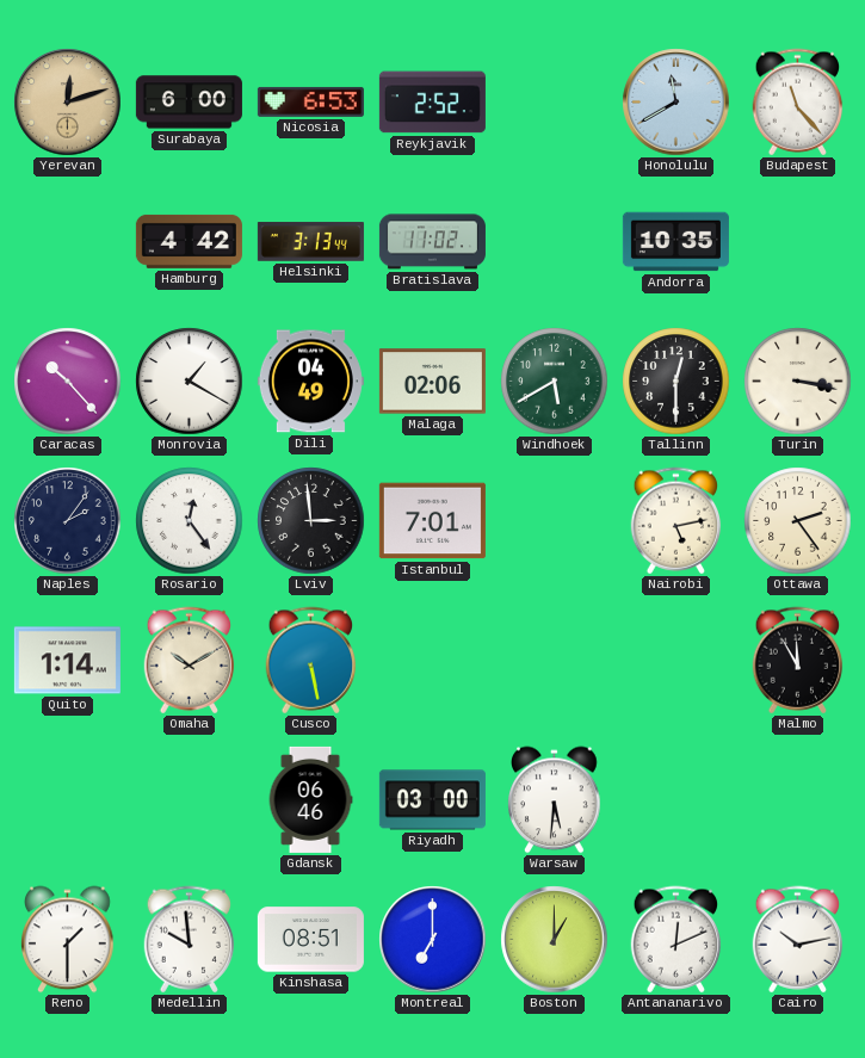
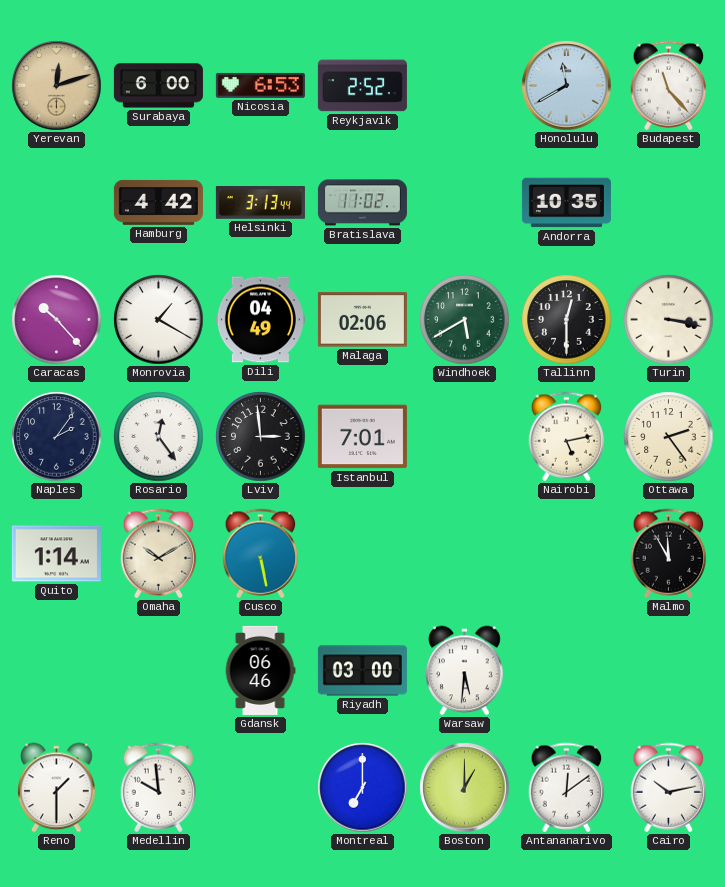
Kinshasa: 08:51 -> none
Antananarivo: 12:11 -> 12:09
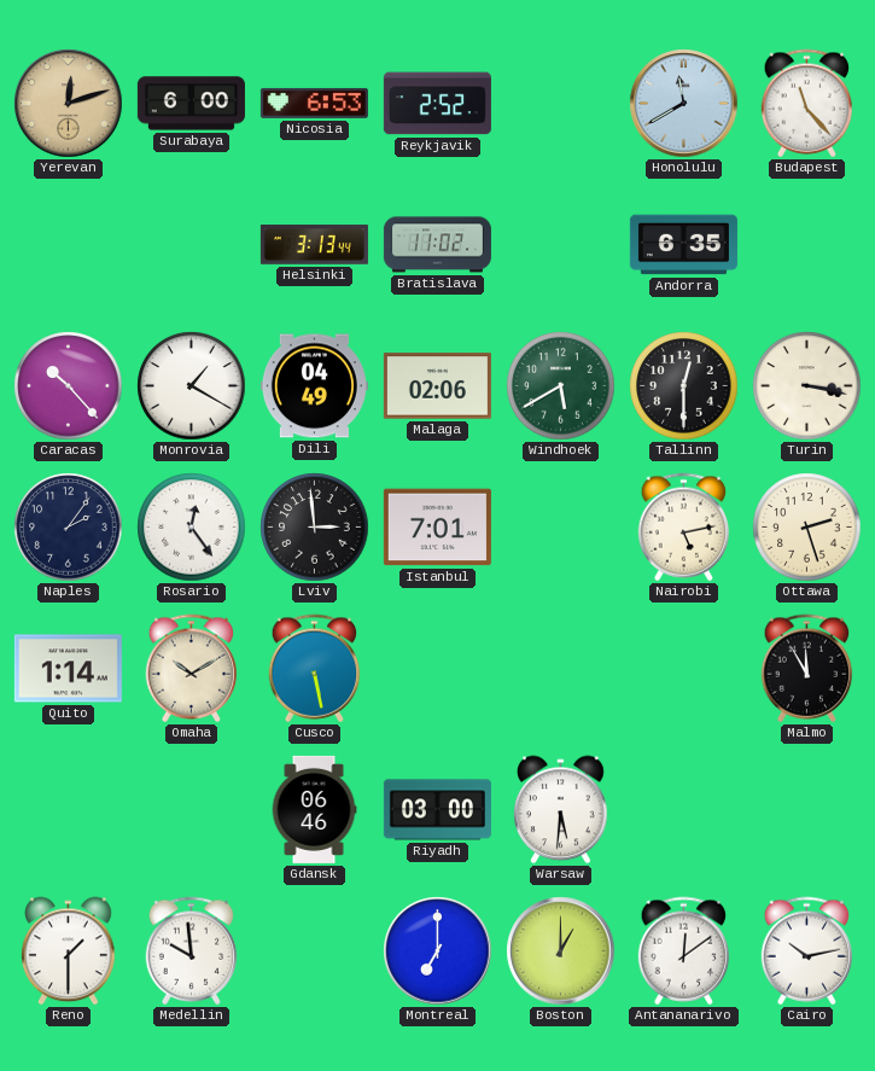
Hamburg: 4:42 -> none
Andorra: 10:35 -> 6:35
Ottawa: 2:24 -> 2:27
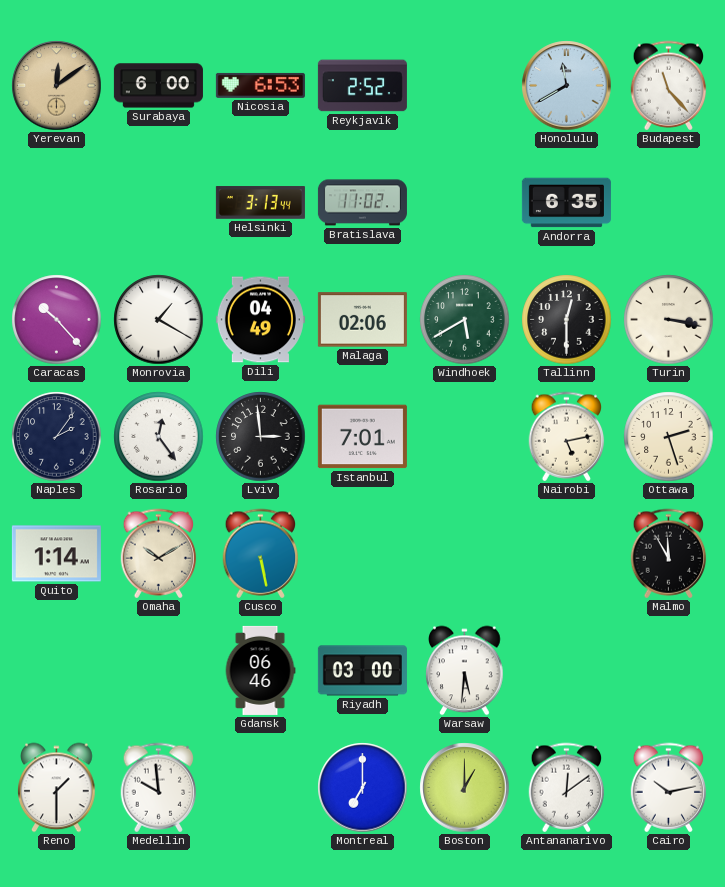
Yerevan: 12:12 -> 12:09
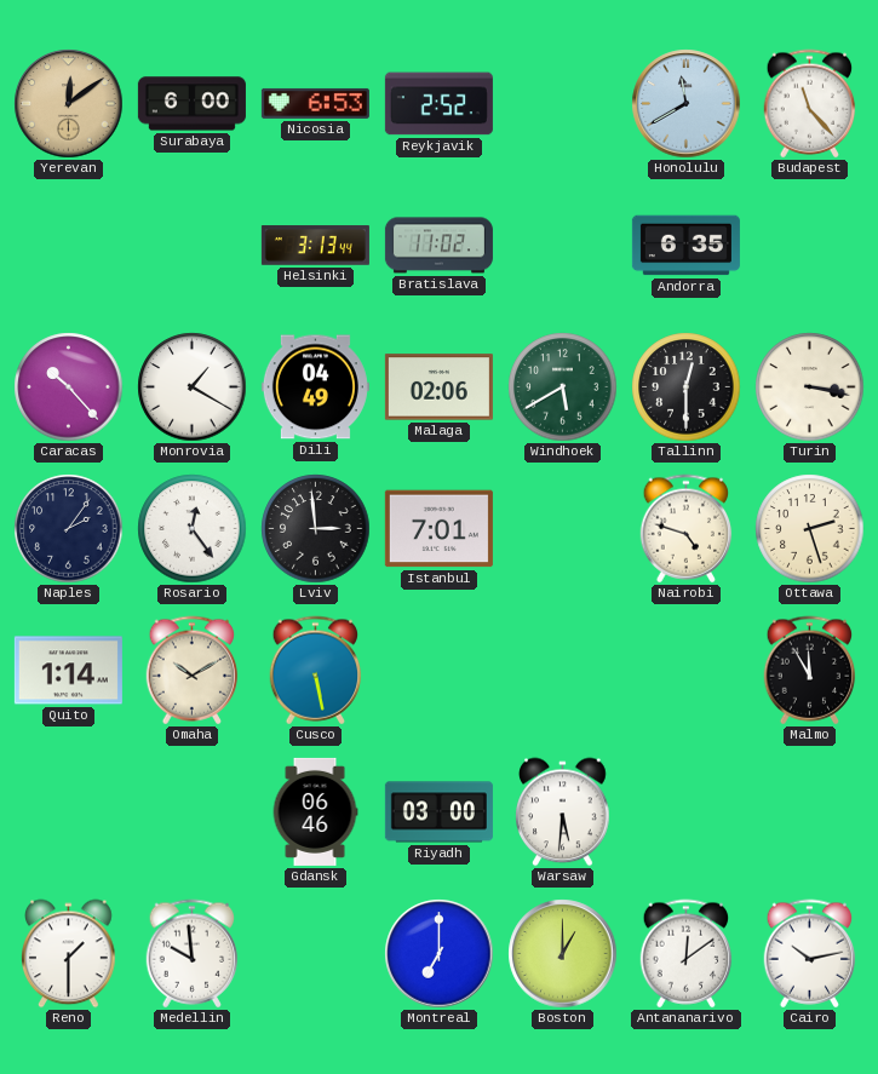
Nairobi: 5:13 -> 4:48
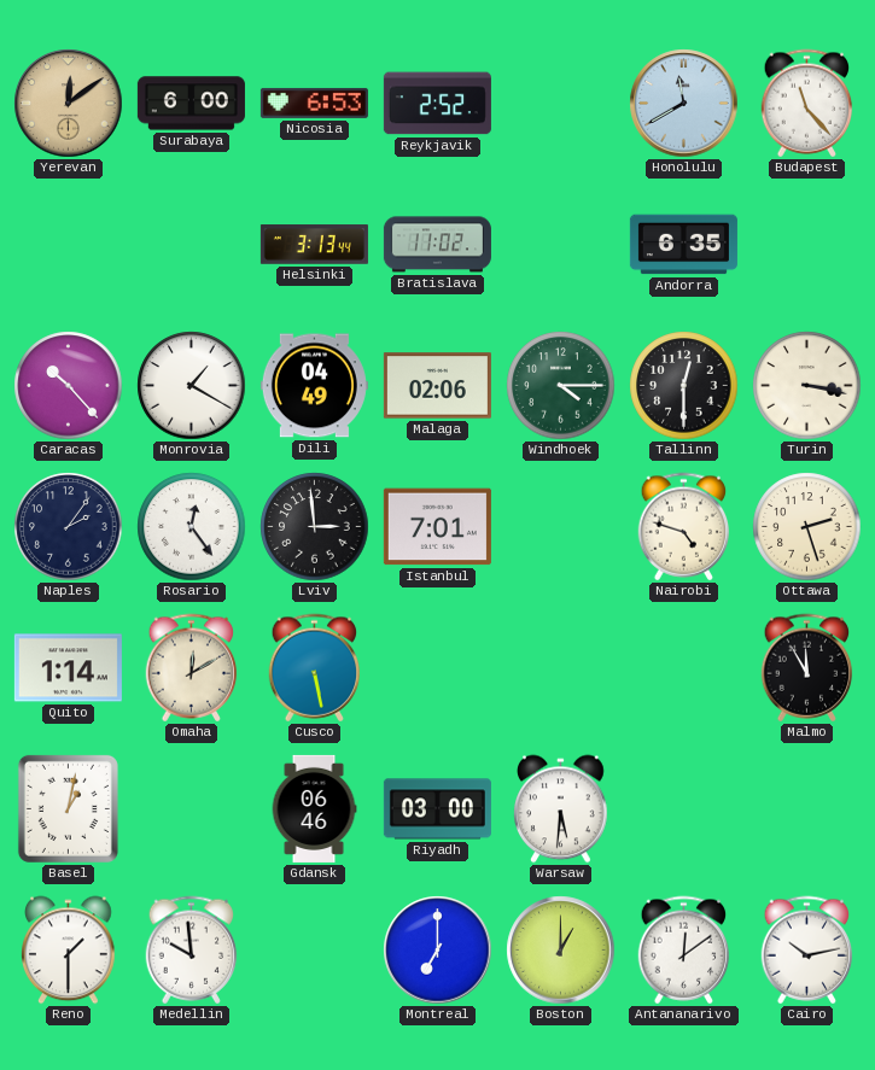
Windhoek: 5:40 -> 4:15
Omaha: 10:10 -> 12:10
Basel: none -> 1:02
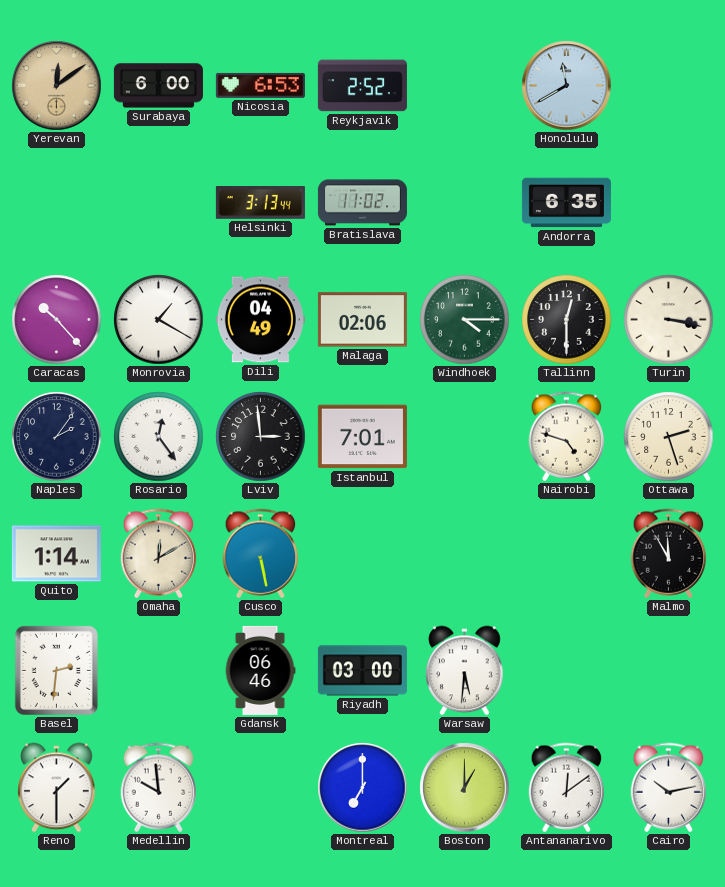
Budapest: 11:23 -> none
Basel: 1:02 -> 2:31
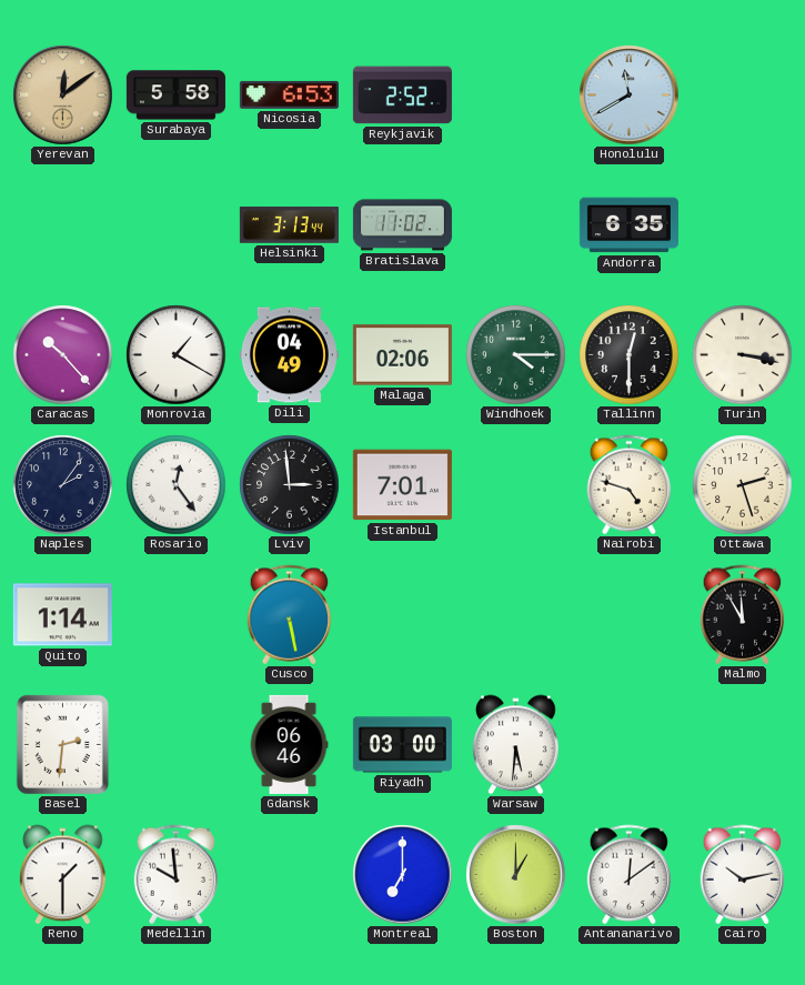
Surabaya: 6:00 -> 5:58
Omaha: 12:10 -> none
